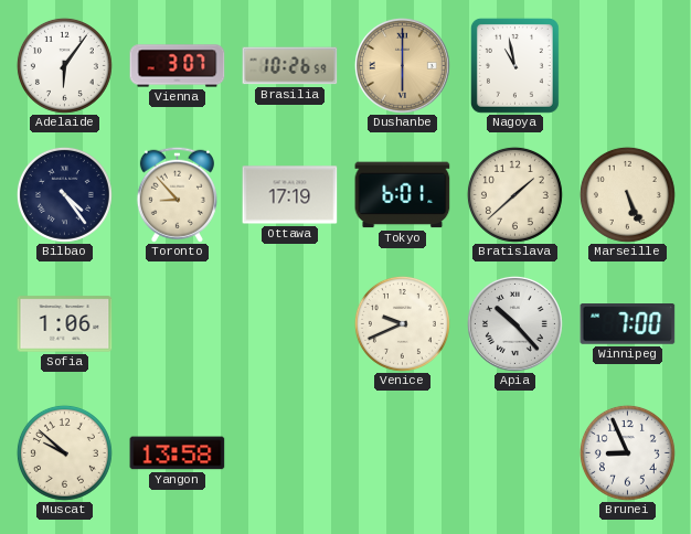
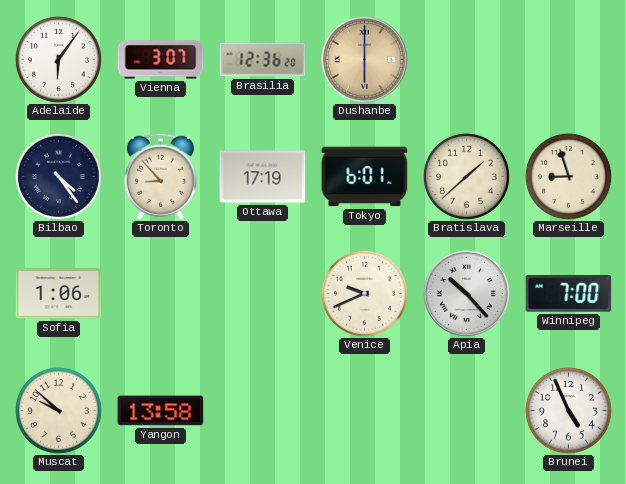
Brasilia: 10:26 -> 12:36
Nagoya: 10:58 -> none
Marseille: 5:26 -> 8:57
Brunei: 8:56 -> 4:56
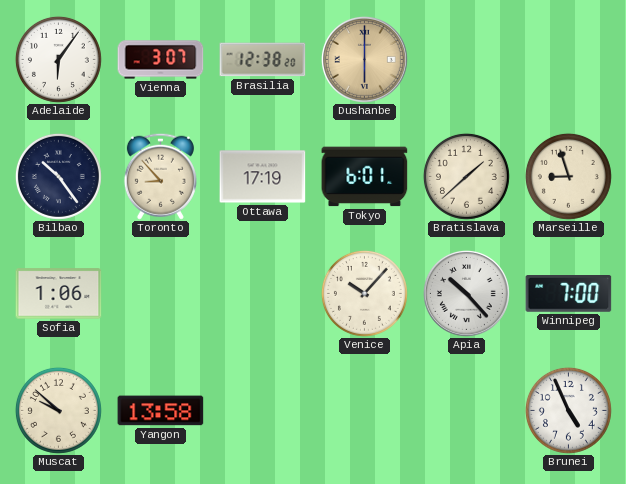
Brasilia: 12:36 -> 12:38
Bilbao: 4:24 -> 10:24
Venice: 9:41 -> 10:07
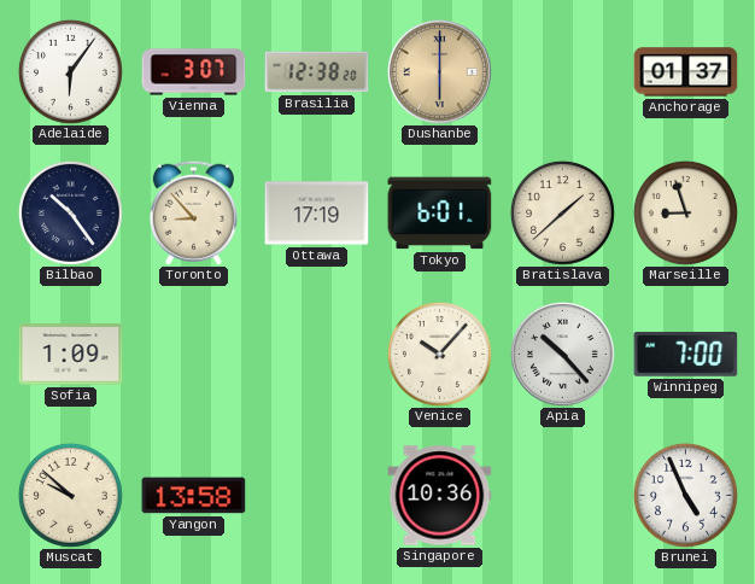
Anchorage: none -> 01:37
Sofia: 1:06 -> 1:09
Singapore: none -> 10:36
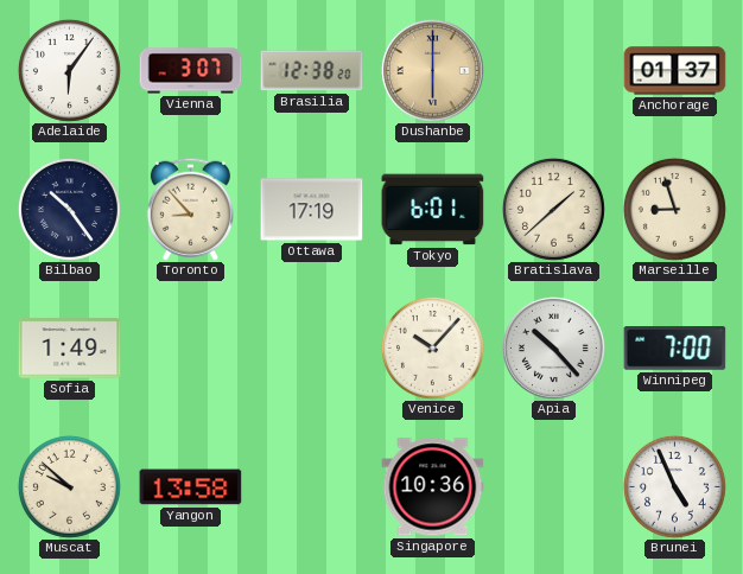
Sofia: 1:09 -> 1:49
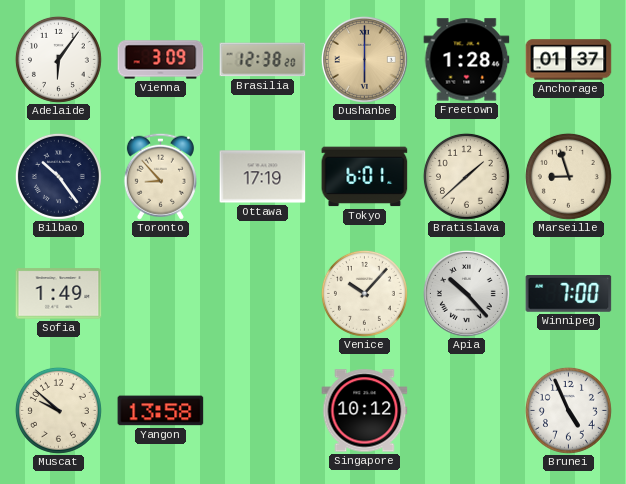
Vienna: 3:07 -> 3:09
Freetown: none -> 1:28
Singapore: 10:36 -> 10:12
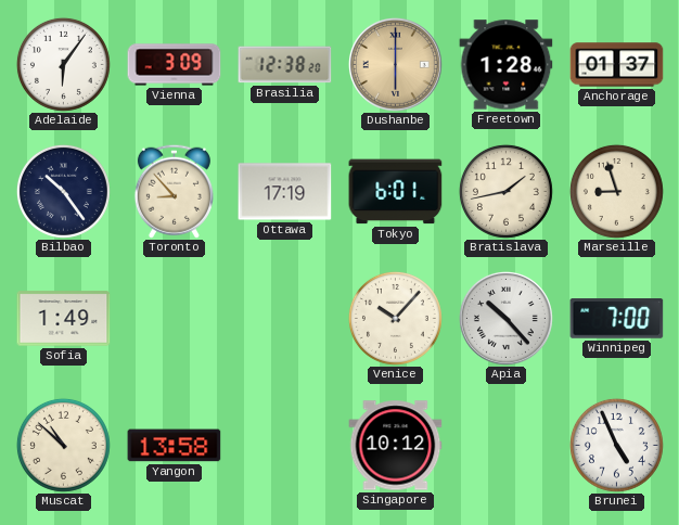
Bratislava: 1:38 -> 1:43
Muscat: 9:52 -> 10:52
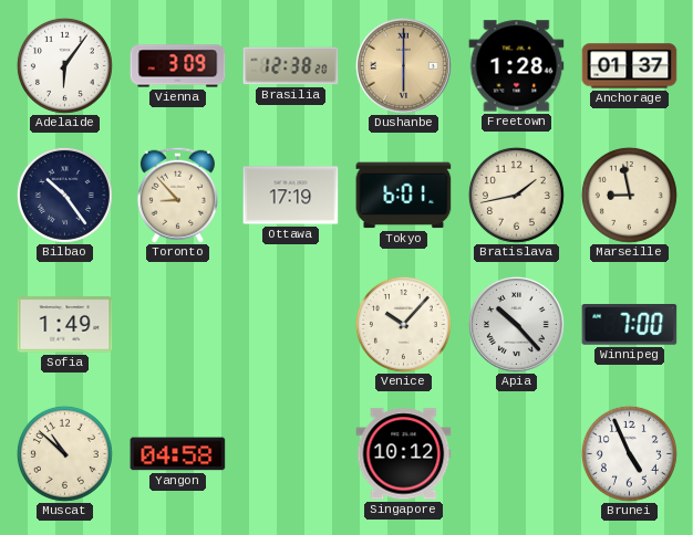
Marseille: 8:57 -> 8:58
Yangon: 13:58 -> 04:58
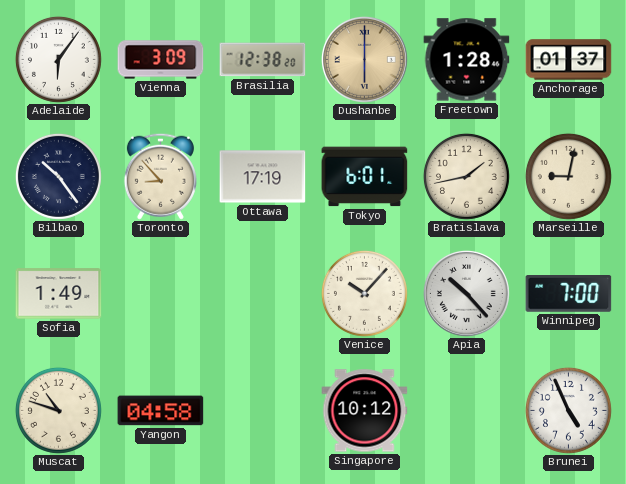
Marseille: 8:58 -> 9:02
Muscat: 10:52 -> 10:48
